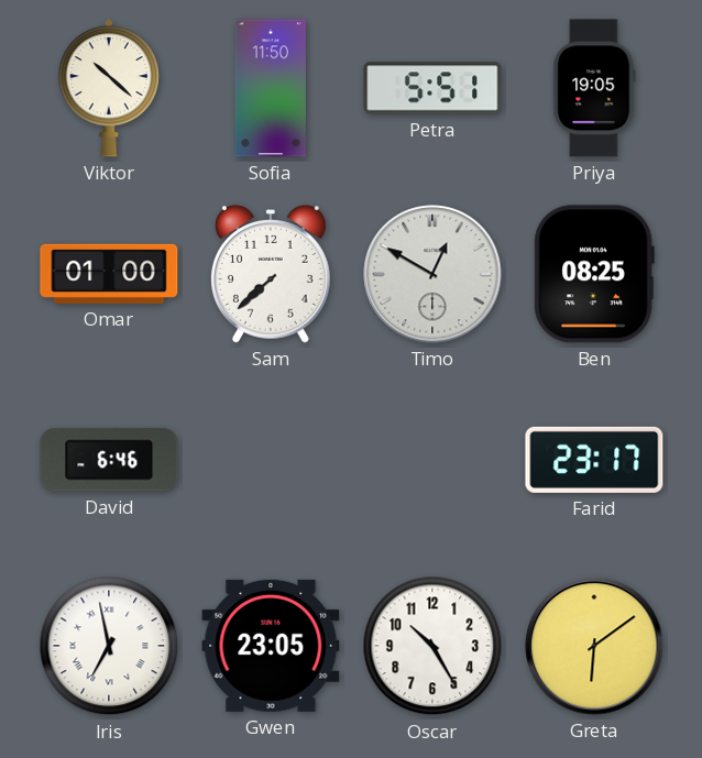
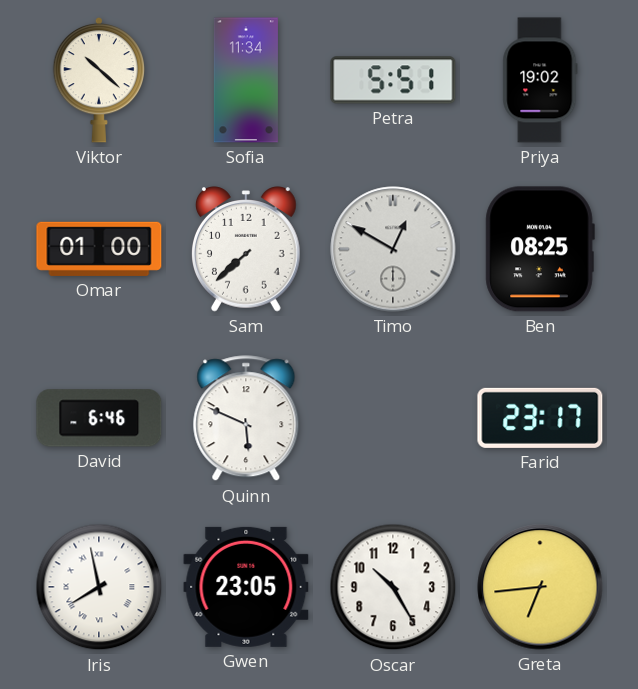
Sofia: 11:50 -> 11:34
Priya: 19:05 -> 19:02
Quinn: none -> 5:49
Iris: 6:58 -> 7:58
Greta: 6:09 -> 6:44
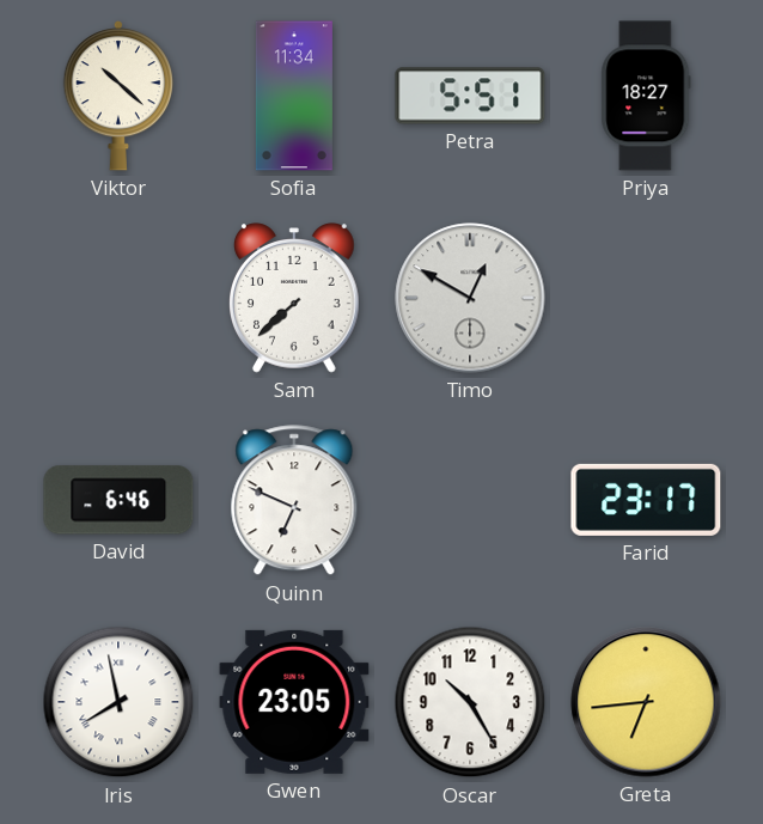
Priya: 19:02 -> 18:27
Omar: 01:00 -> none
Ben: 08:25 -> none
Quinn: 5:49 -> 6:49
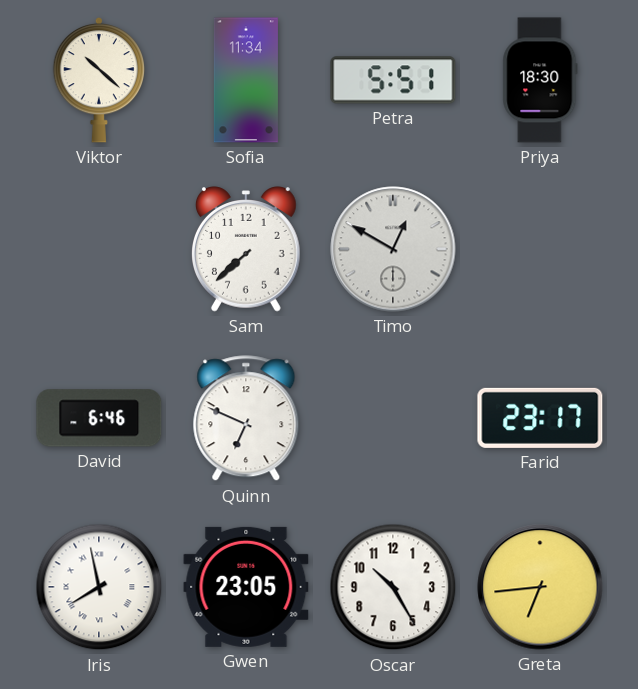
Priya: 18:27 -> 18:30
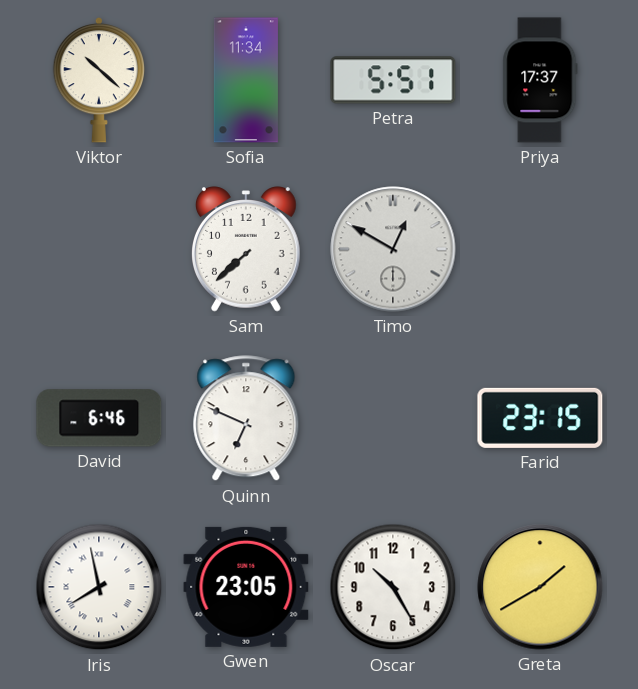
Priya: 18:30 -> 17:37
Farid: 23:17 -> 23:15
Greta: 6:44 -> 1:40
